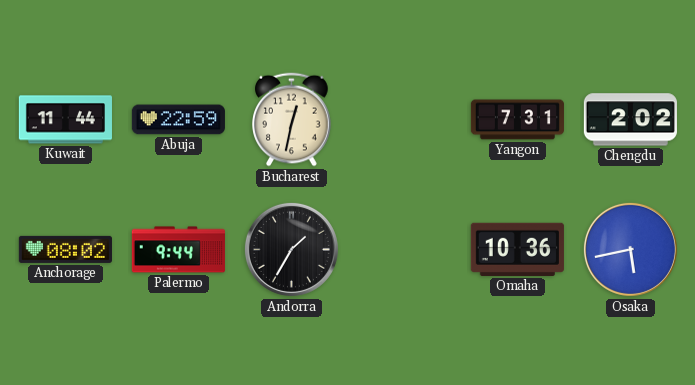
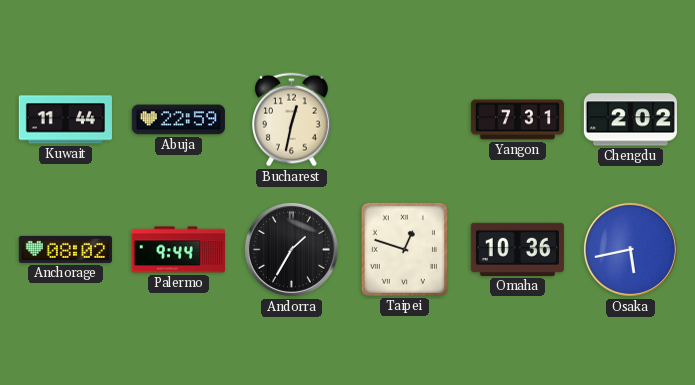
Taipei: none -> 12:48
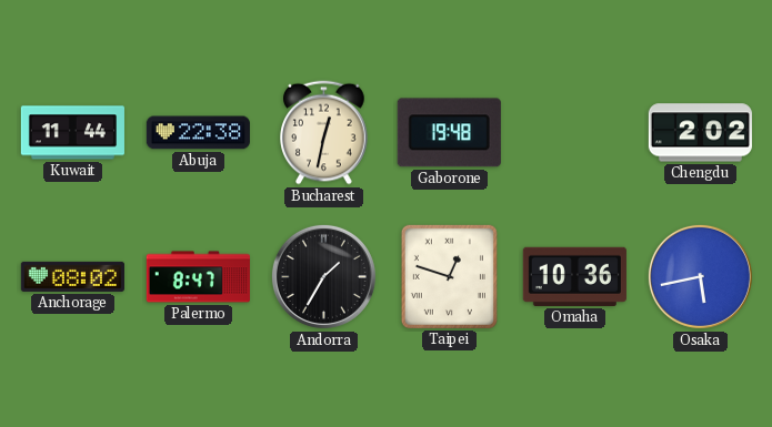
Abuja: 22:59 -> 22:38
Gaborone: none -> 19:48
Yangon: 7:31 -> none
Palermo: 9:44 -> 8:47
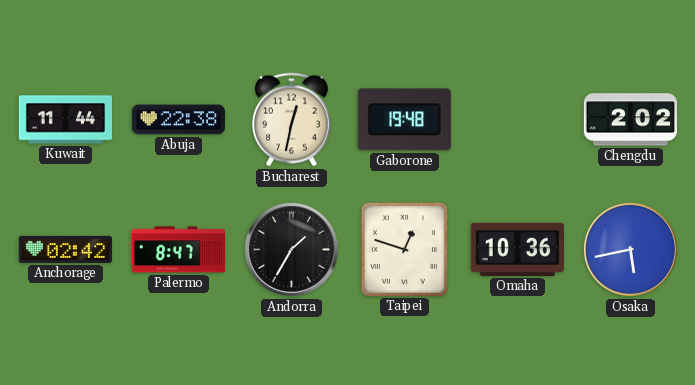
Anchorage: 08:02 -> 02:42
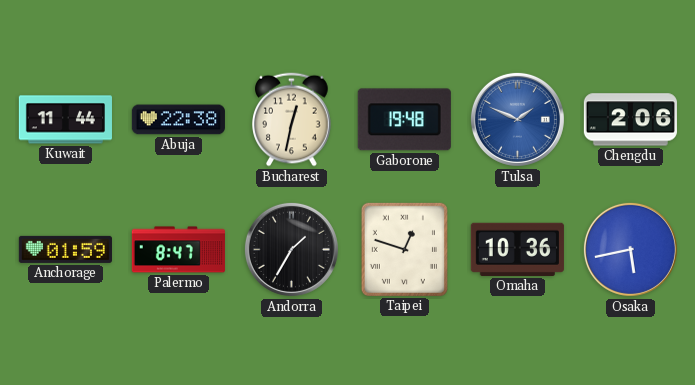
Tulsa: none -> 1:49
Chengdu: 2:02 -> 2:06
Anchorage: 02:42 -> 01:59
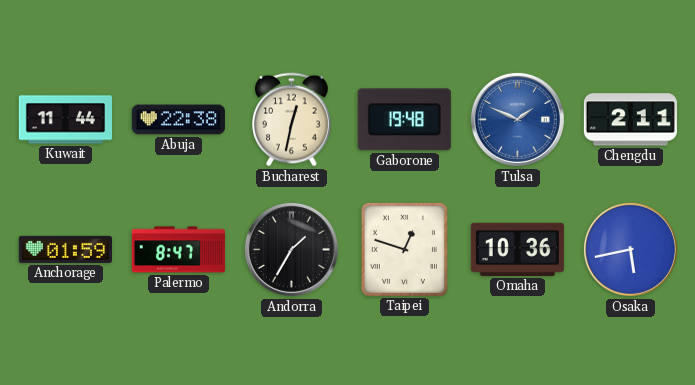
Chengdu: 2:06 -> 2:11
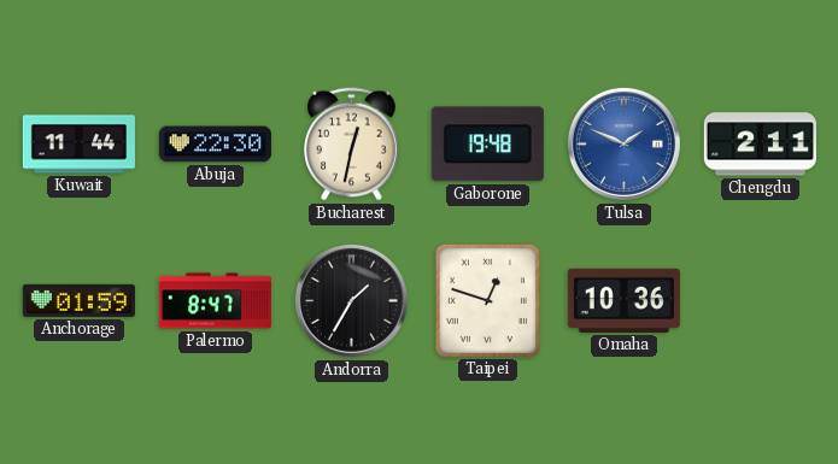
Abuja: 22:38 -> 22:30
Osaka: 5:43 -> none
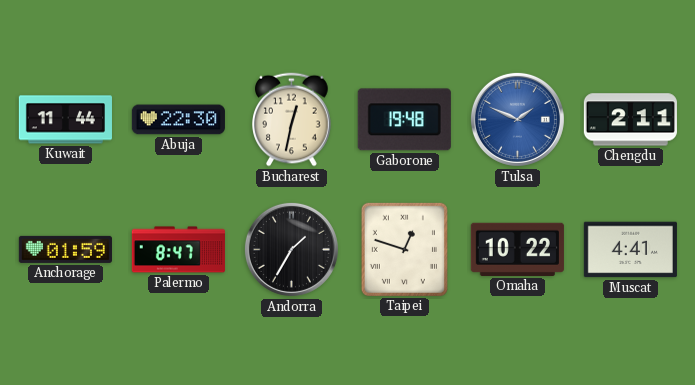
Omaha: 10:36 -> 10:22
Muscat: none -> 4:41
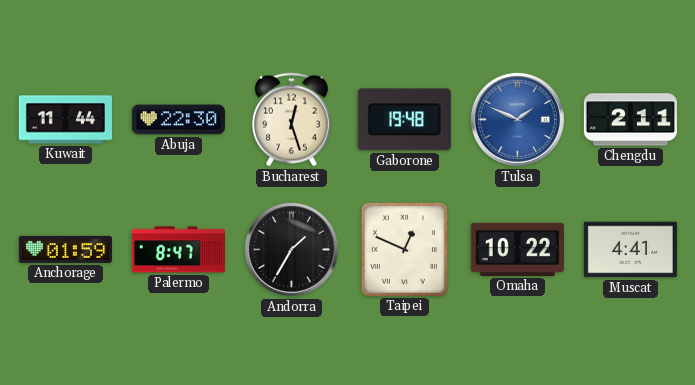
Bucharest: 12:32 -> 12:27
Taipei: 12:48 -> 12:49
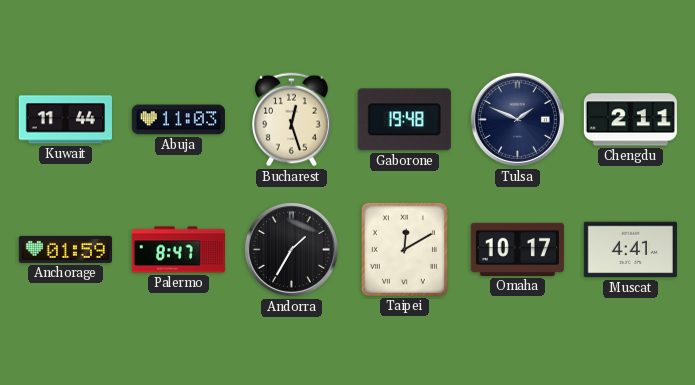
Abuja: 22:30 -> 11:03
Tulsa dial: blue -> navy
Taipei: 12:49 -> 12:10
Omaha: 10:22 -> 10:17
